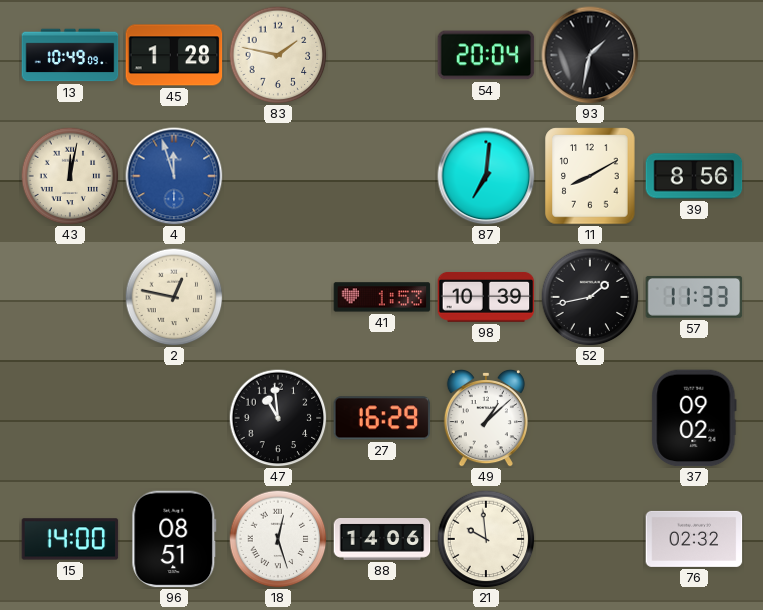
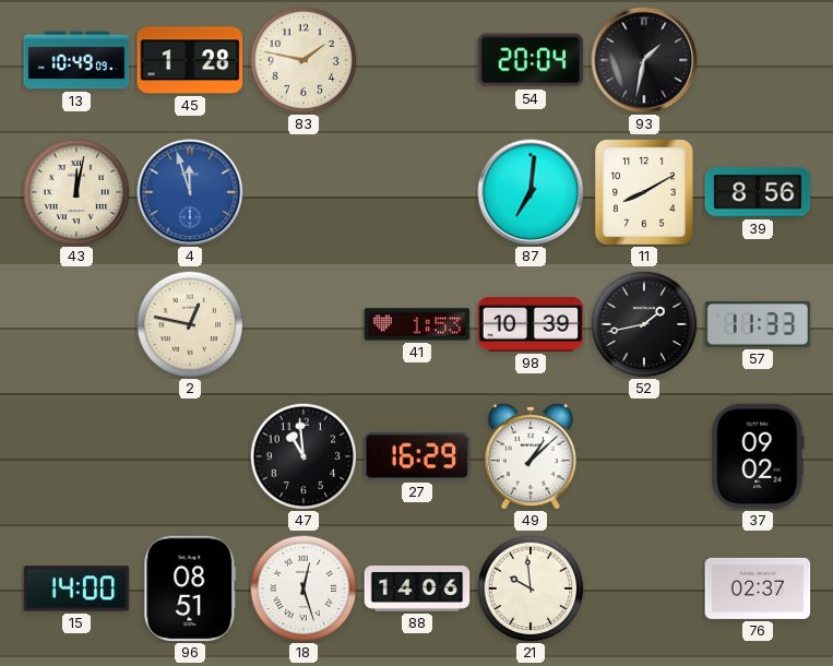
76: 02:32 -> 02:37
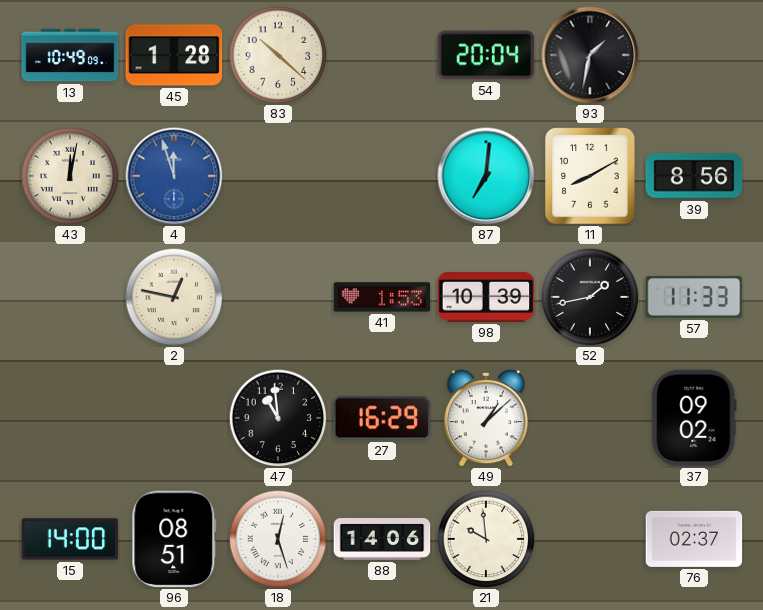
83: 1:47 -> 10:22
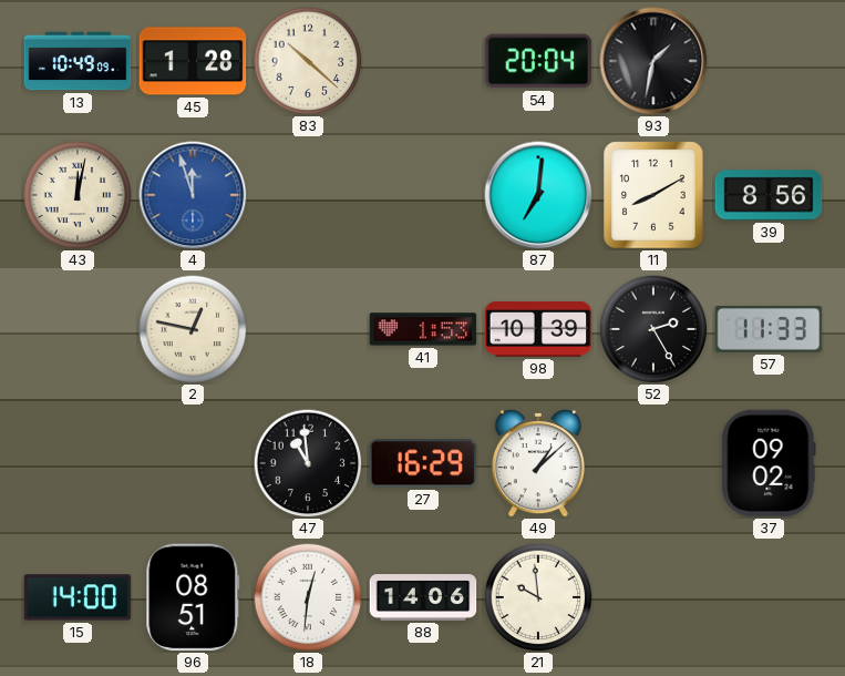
52: 1:43 -> 2:25
18: 12:27 -> 12:31
76: 02:37 -> none
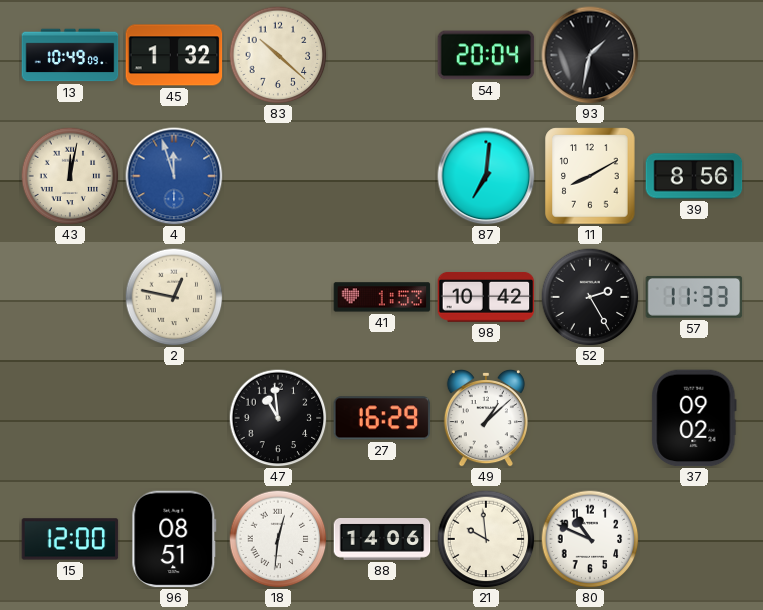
45: 1:28 -> 1:32
98: 10:39 -> 10:42
15: 14:00 -> 12:00
80: none -> 10:49
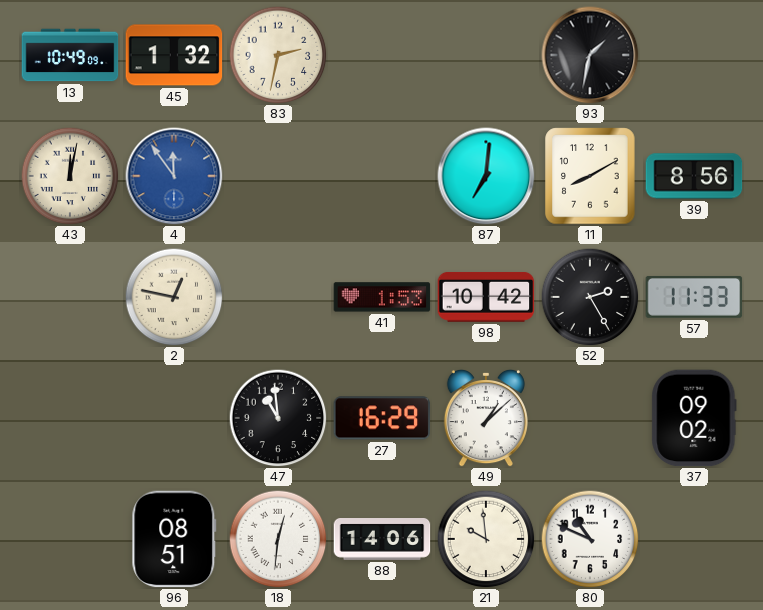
83: 10:22 -> 2:32
54: 20:04 -> none
4: 11:57 -> 11:54
15: 12:00 -> none
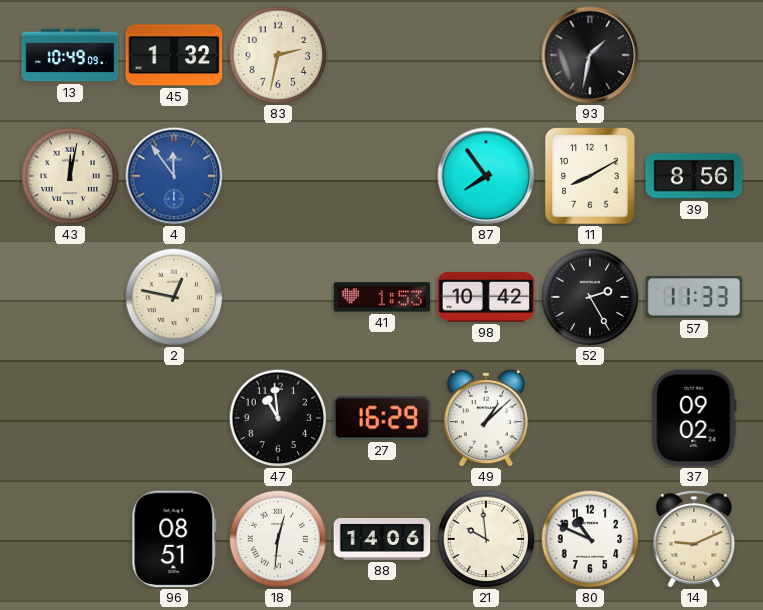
87: 7:01 -> 7:54
14: none -> 9:11
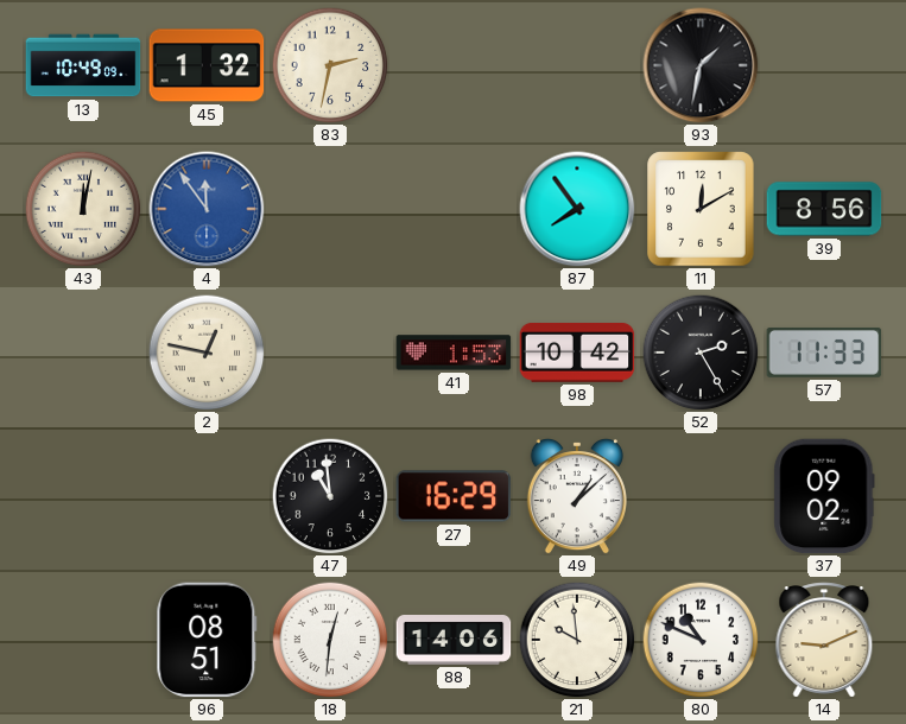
11: 8:10 -> 12:10
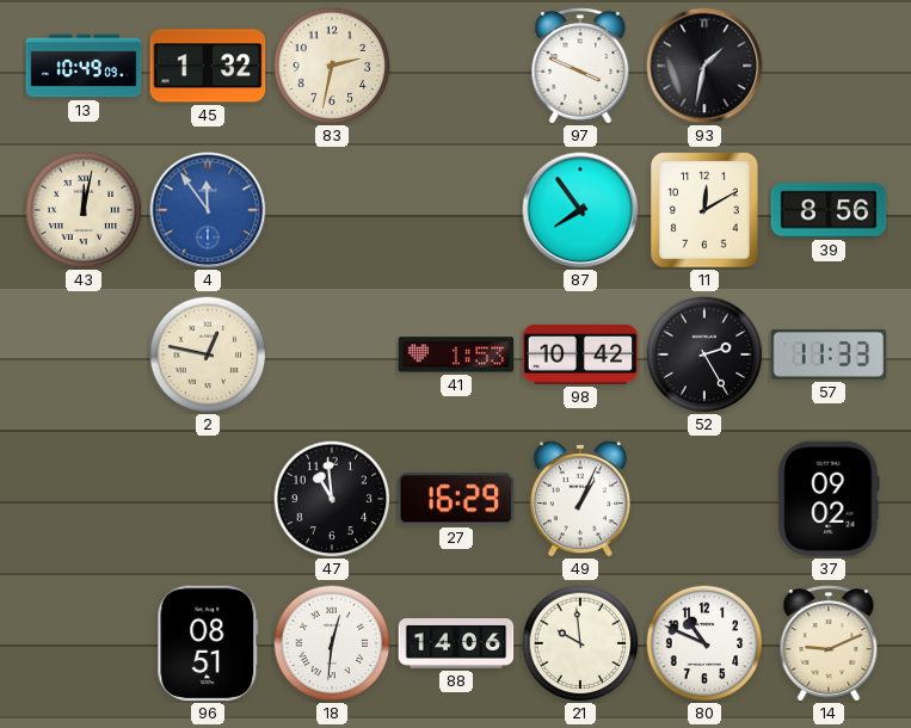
97: none -> 3:49
49: 1:08 -> 1:04
